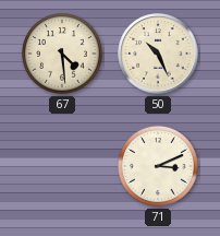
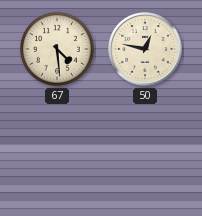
50: 10:26 -> 12:47
71: 3:11 -> none
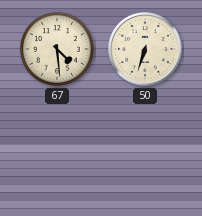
50: 12:47 -> 6:33
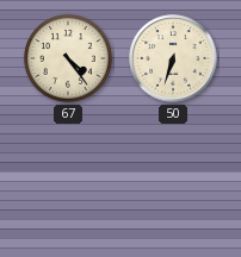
67: 4:29 -> 4:24
